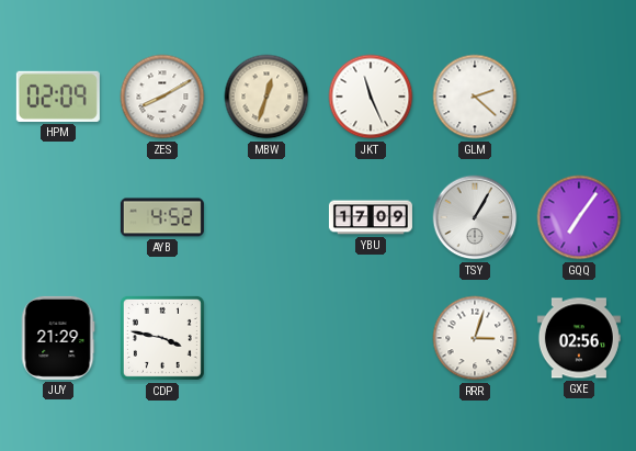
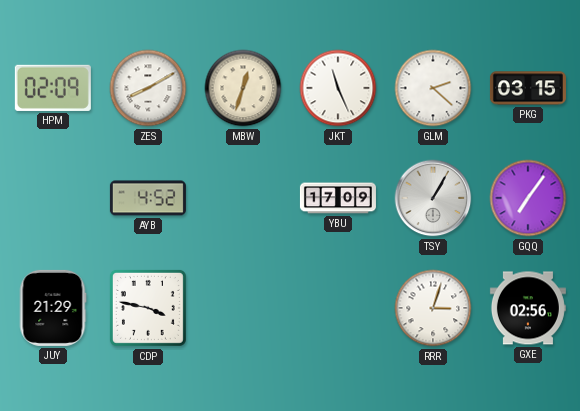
PKG: none -> 03:15
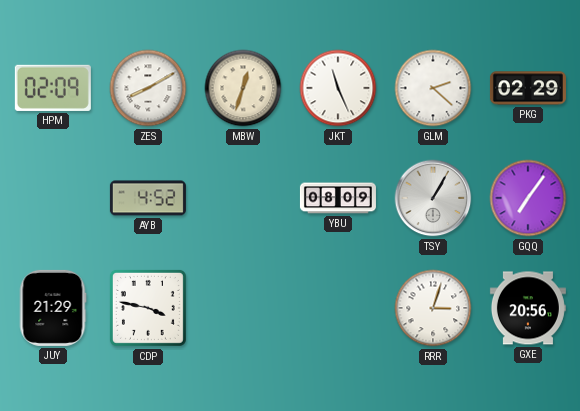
PKG: 03:15 -> 02:29
YBU: 17:09 -> 08:09
GXE: 02:56 -> 20:56
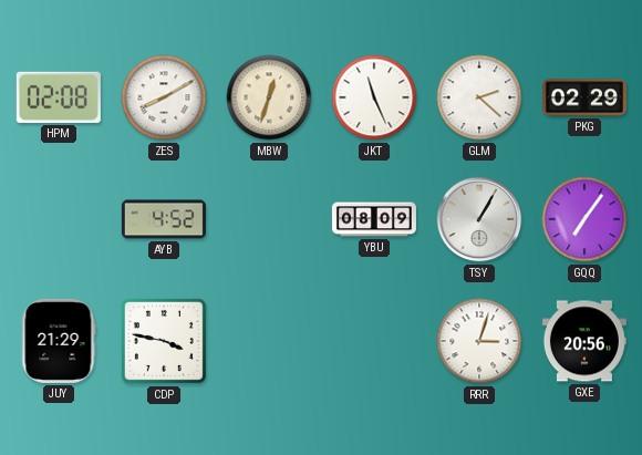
HPM: 02:09 -> 02:08
